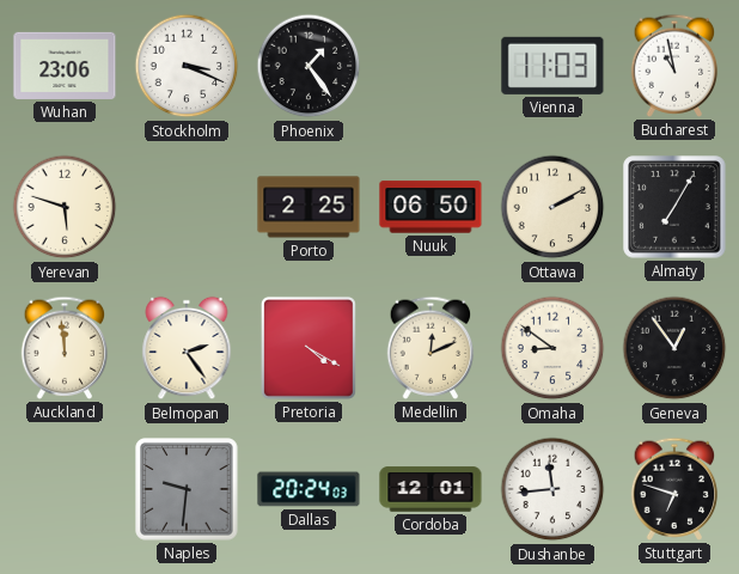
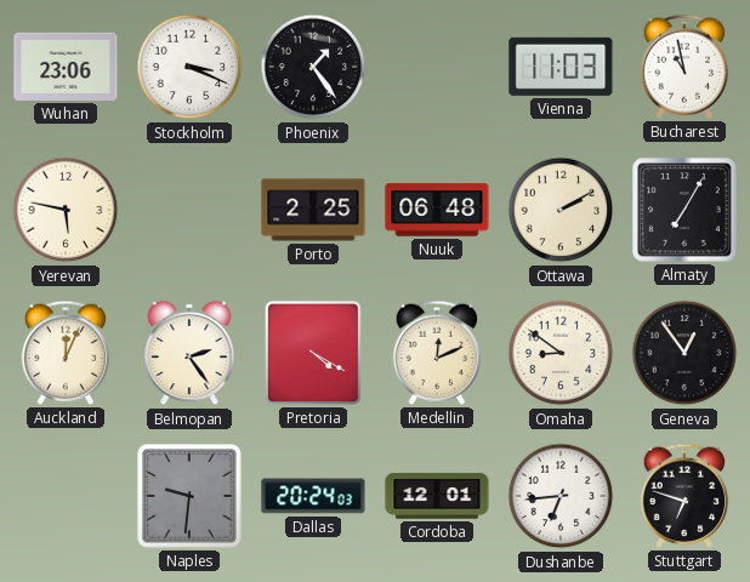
Yerevan: 5:48 -> 5:47
Nuuk: 06:50 -> 06:48
Auckland: 11:59 -> 12:04
Dushanbe: 11:44 -> 6:44
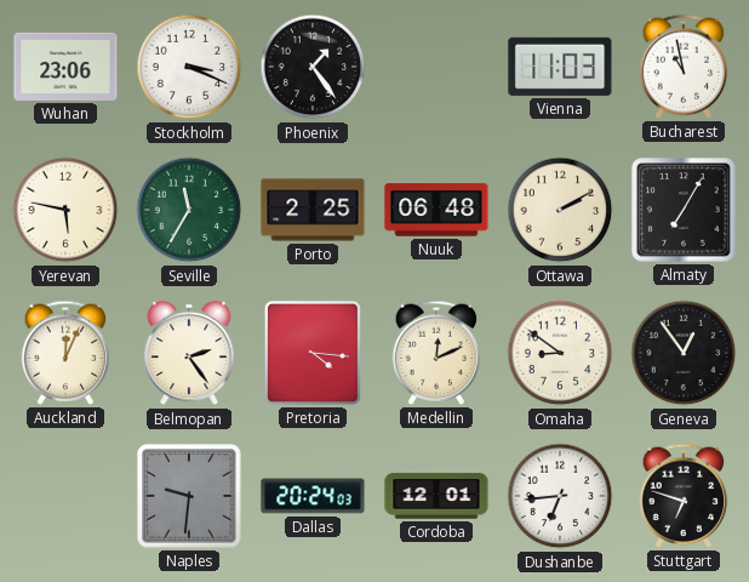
Seville: none -> 11:35
Pretoria: 4:20 -> 4:16
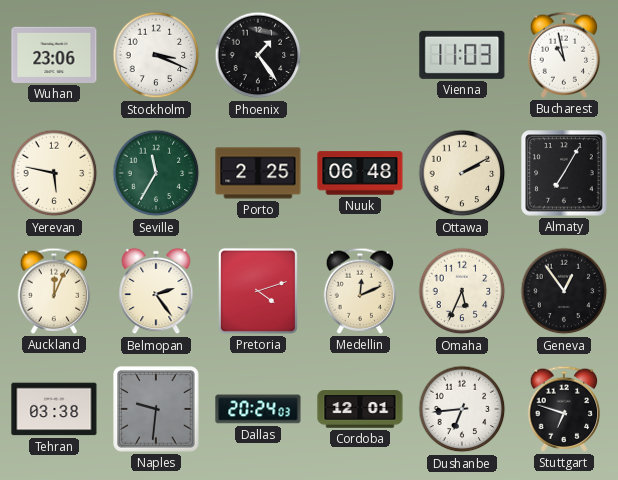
Pretoria: 4:16 -> 4:12
Omaha: 8:51 -> 5:34
Tehran: none -> 03:38
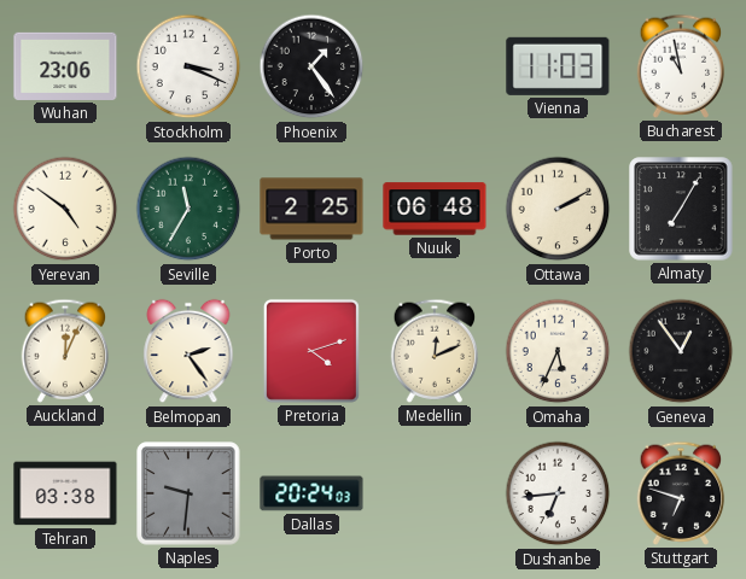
Yerevan: 5:47 -> 4:51
Cordoba: 12:01 -> none
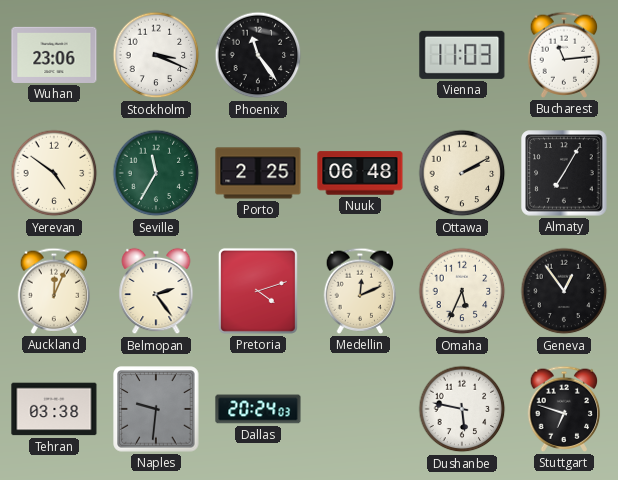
Phoenix: 1:24 -> 11:24
Bucharest: 10:58 -> 11:14
Dushanbe: 6:44 -> 5:47
